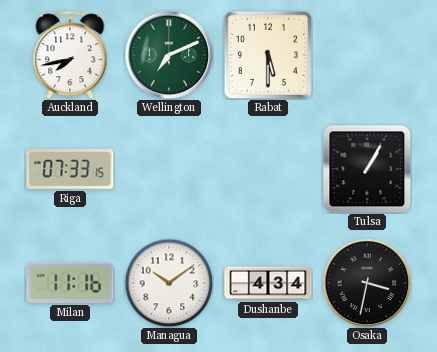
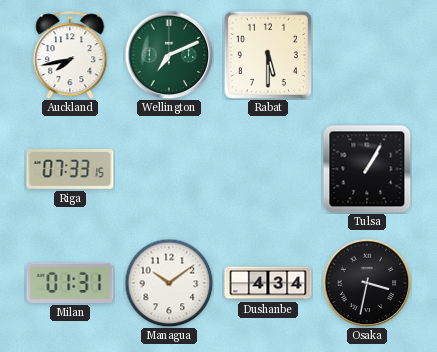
Milan: 11:16 -> 01:31
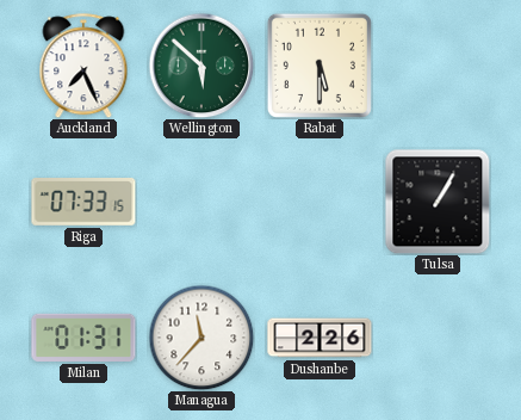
Auckland: 7:43 -> 7:26
Wellington: 7:11 -> 5:52
Managua: 10:09 -> 11:37
Dushanbe: 4:34 -> 2:26
Osaka: 3:32 -> none
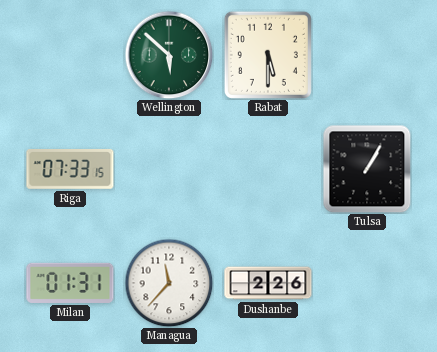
Auckland: 7:26 -> none
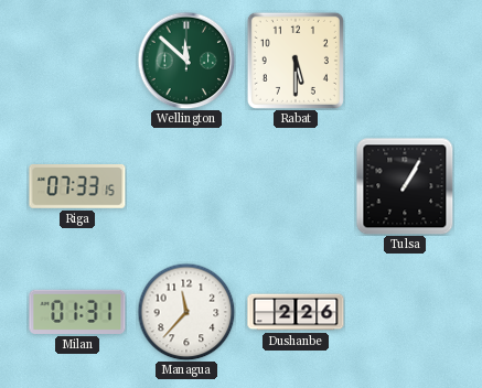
Wellington: 5:52 -> 11:52
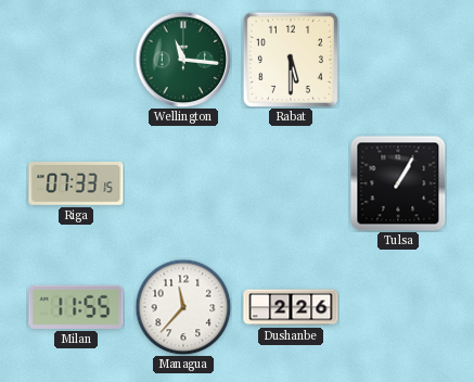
Wellington: 11:52 -> 11:16
Milan: 01:31 -> 11:55
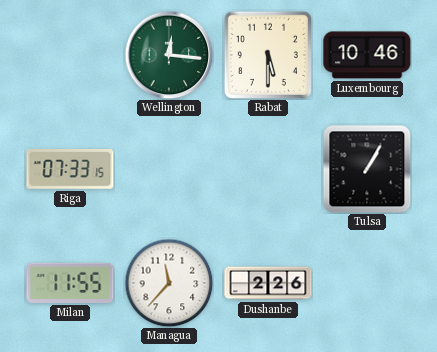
Wellington: 11:16 -> 12:16
Luxembourg: none -> 10:46
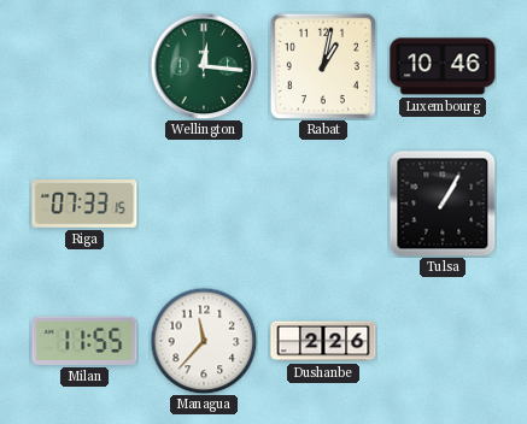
Rabat: 5:30 -> 1:02
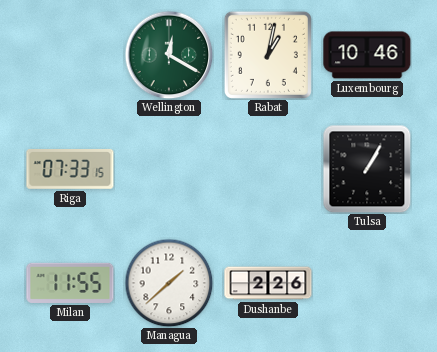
Wellington: 12:16 -> 12:20
Managua: 11:37 -> 1:38
